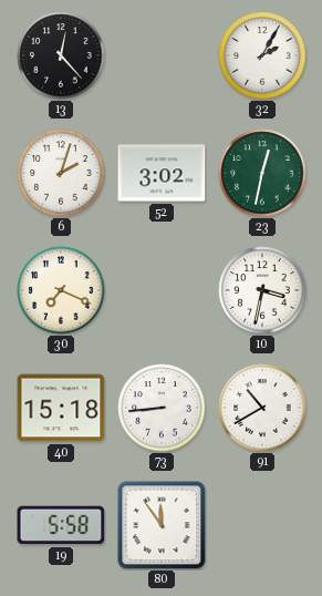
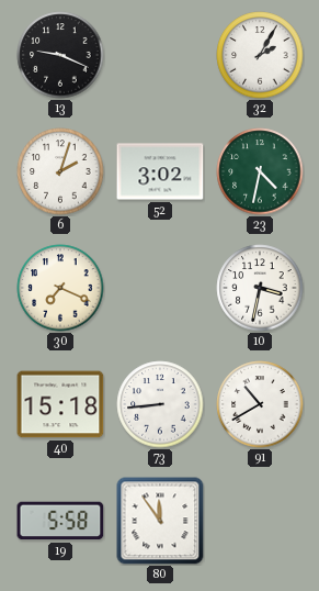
13: 12:23 -> 9:19
23: 12:32 -> 4:32
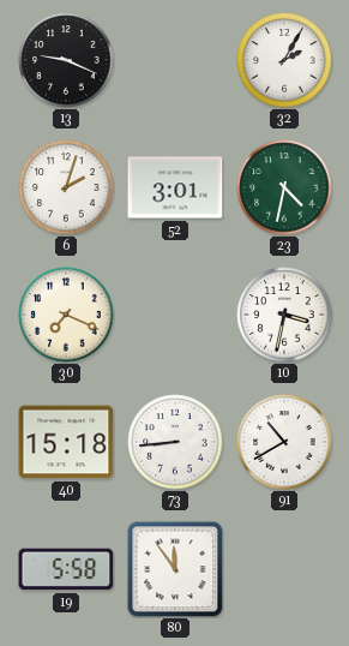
52: 3:02 -> 3:01
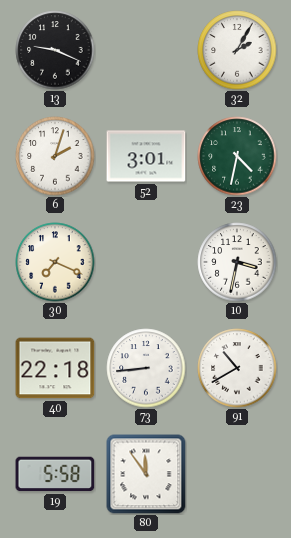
40: 15:18 -> 22:18
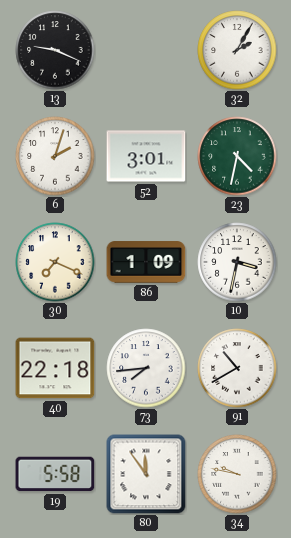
86: none -> 1:09
73: 8:44 -> 7:44
34: none -> 9:47
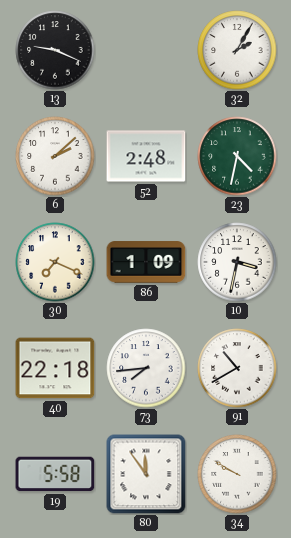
6: 2:03 -> 2:08
52: 3:01 -> 2:48
34: 9:47 -> 9:50
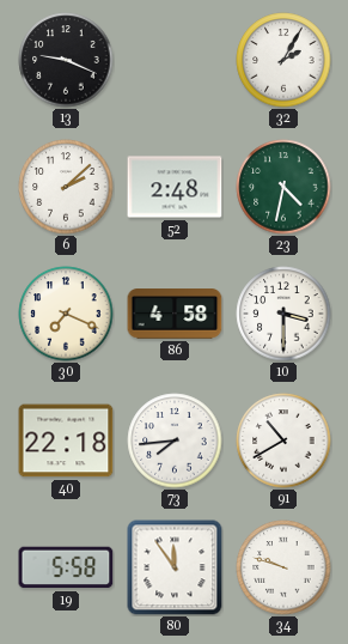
86: 1:09 -> 4:58
10: 3:32 -> 3:30
34: 9:50 -> 9:48
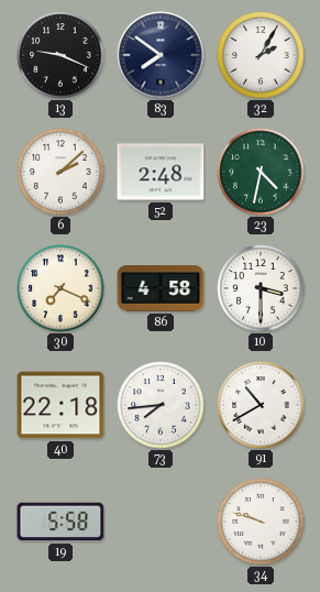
83: none -> 7:51
80: 11:54 -> none
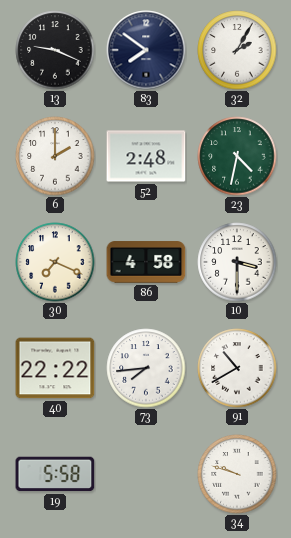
6: 2:08 -> 2:00
40: 22:18 -> 22:22
